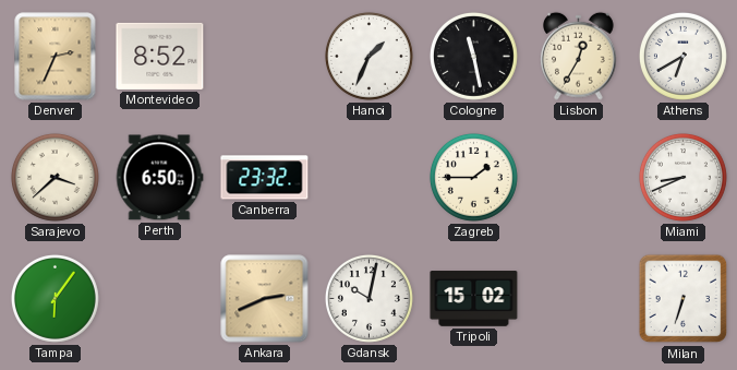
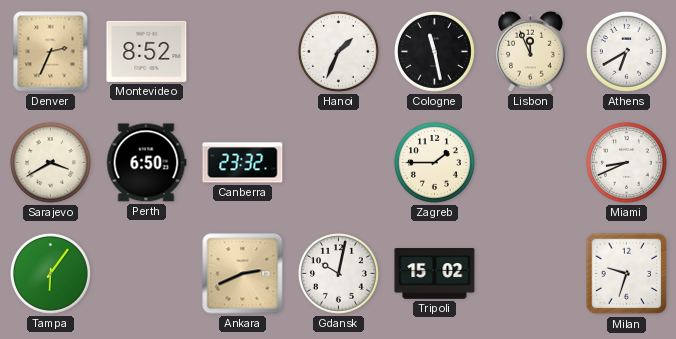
Lisbon: 12:35 -> 11:56
Sarajevo: 3:38 -> 3:40
Milan: 6:33 -> 9:33
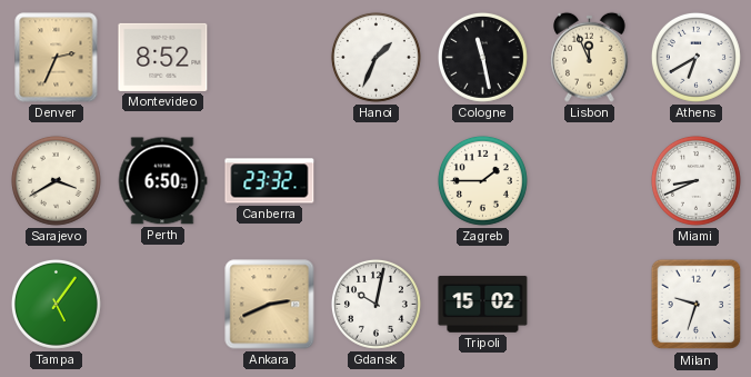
Tampa: 6:06 -> 5:06
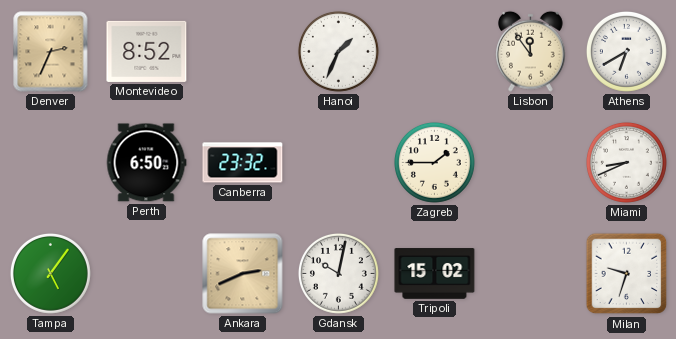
Cologne: 11:28 -> none
Lisbon: 11:56 -> 11:54
Sarajevo: 3:40 -> none
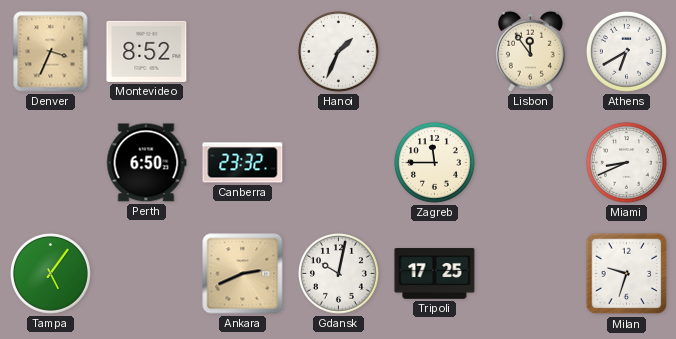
Denver: 2:34 -> 3:34
Zagreb: 1:45 -> 11:45
Tripoli: 15:02 -> 17:25
